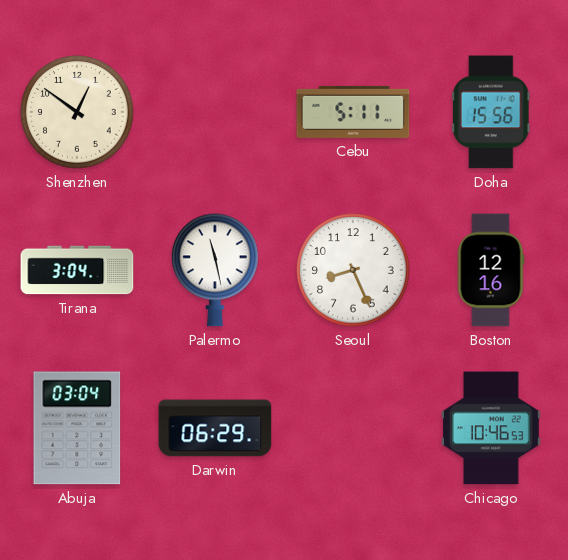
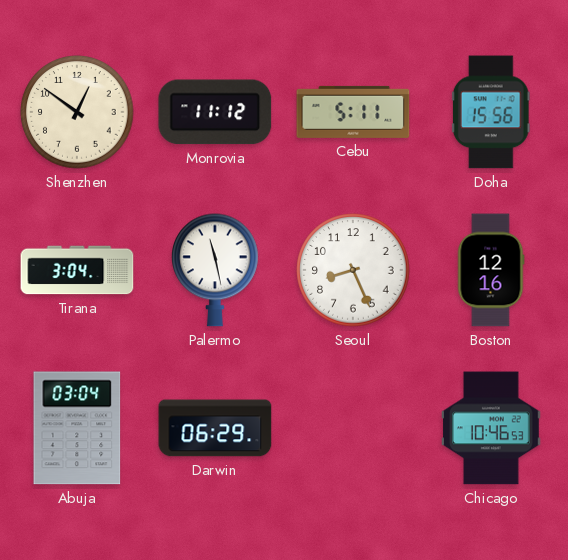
Monrovia: none -> 11:12
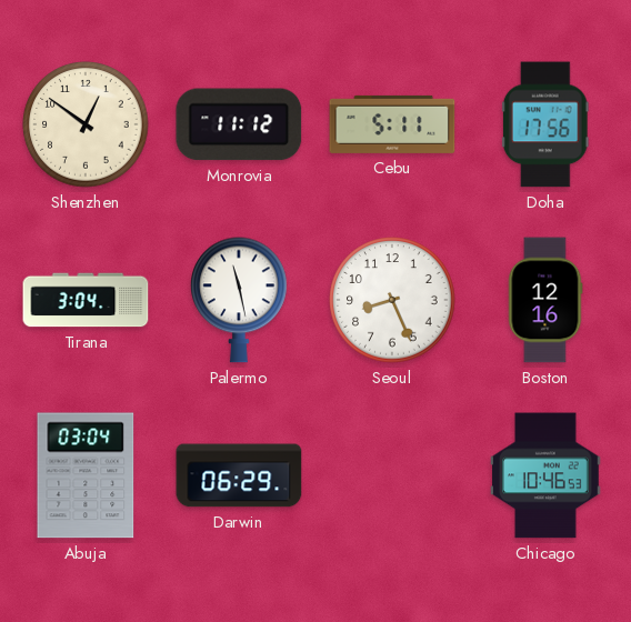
Doha: 15:56 -> 17:56
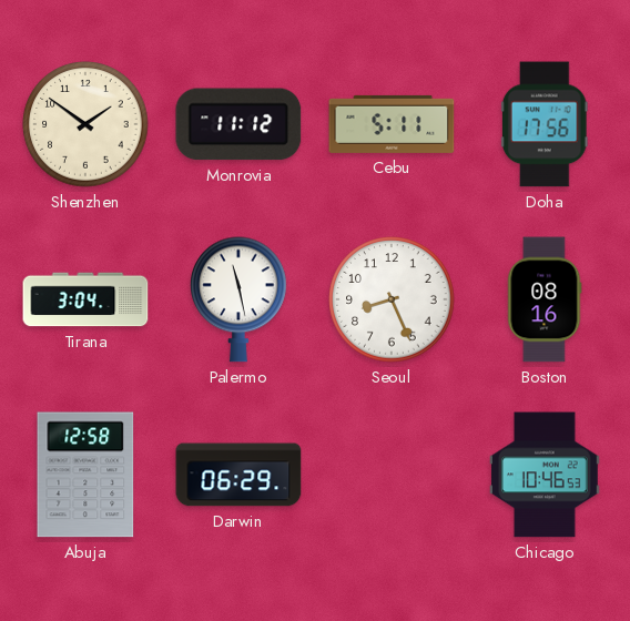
Shenzhen: 12:51 -> 1:51
Boston: 12:16 -> 08:16
Abuja: 03:04 -> 12:58
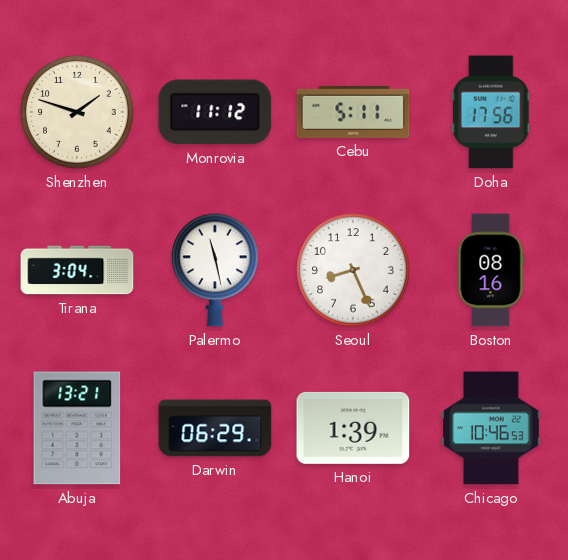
Shenzhen: 1:51 -> 1:48
Abuja: 12:58 -> 13:21
Hanoi: none -> 1:39
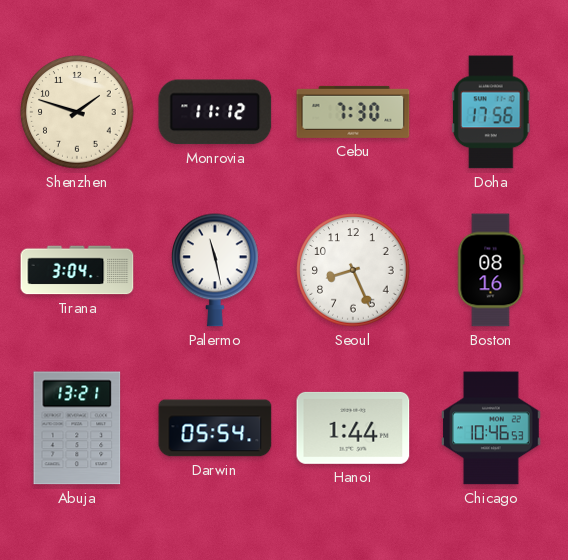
Cebu: 5:11 -> 7:30
Darwin: 06:29 -> 05:54
Hanoi: 1:39 -> 1:44
